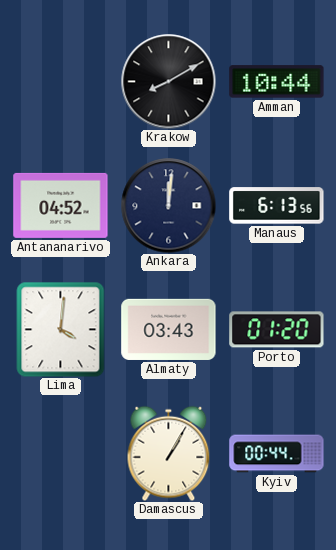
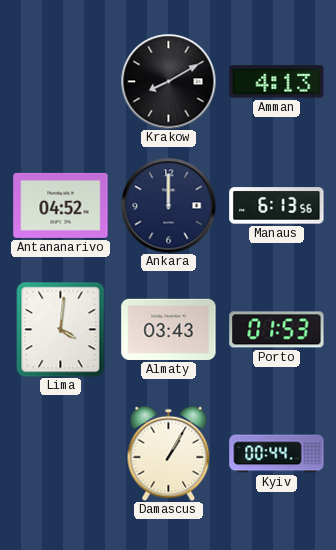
Amman: 10:44 -> 4:13
Ankara: 12:01 -> 12:00
Porto: 01:20 -> 01:53
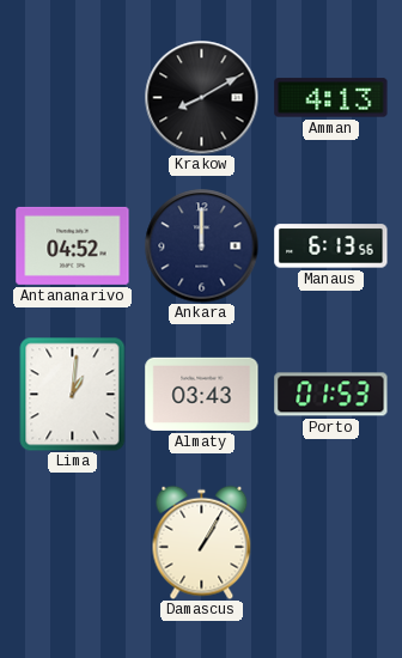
Lima: 4:01 -> 1:01
Kyiv: 00:44 -> none
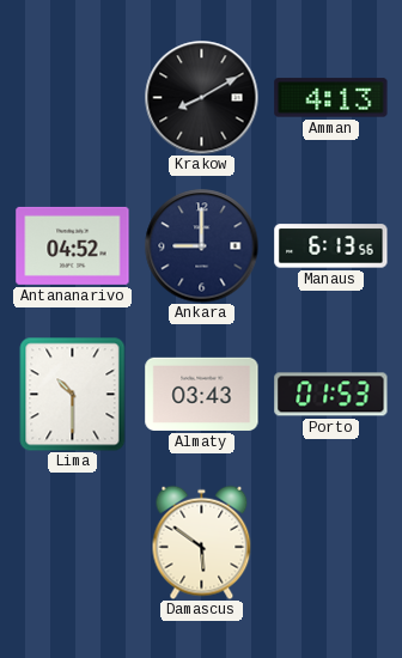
Ankara: 12:00 -> 9:00
Lima: 1:01 -> 10:30
Damascus: 1:05 -> 5:51
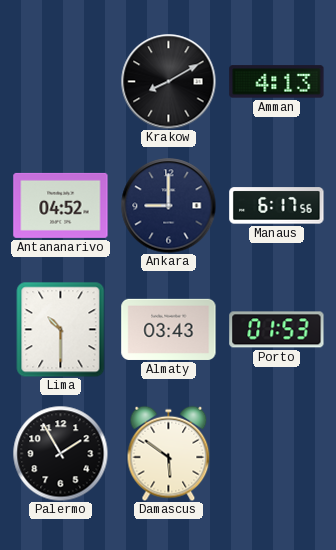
Manaus: 6:13 -> 6:17
Palermo: none -> 1:55
